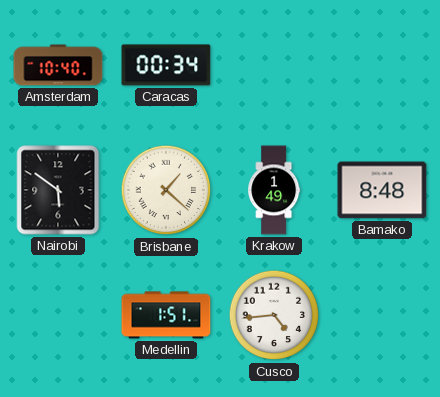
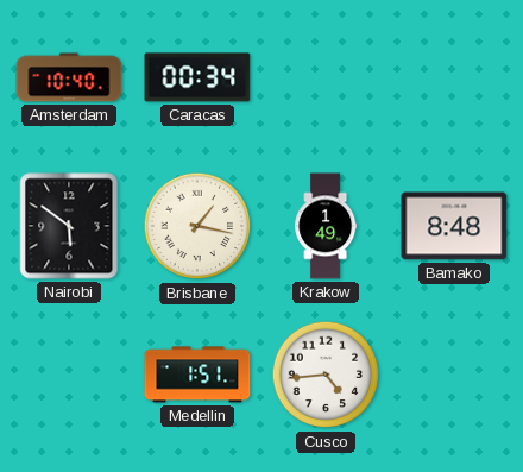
Brisbane: 1:22 -> 1:17
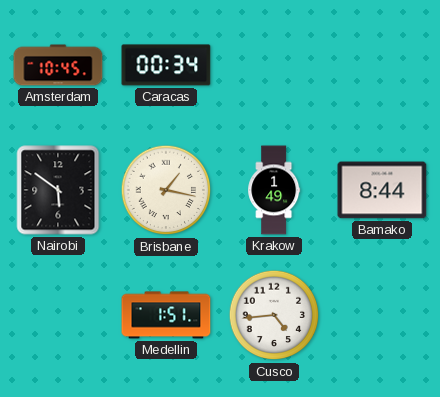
Amsterdam: 10:40 -> 10:45
Bamako: 8:48 -> 8:44
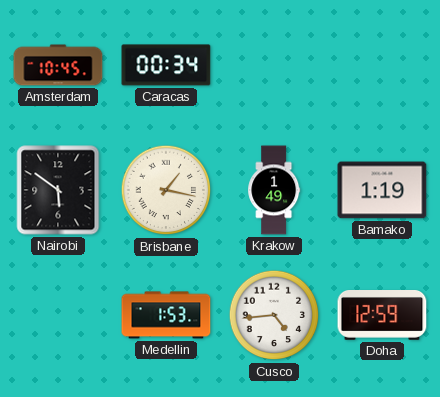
Bamako: 8:44 -> 1:19
Medellin: 1:51 -> 1:53
Doha: none -> 12:59
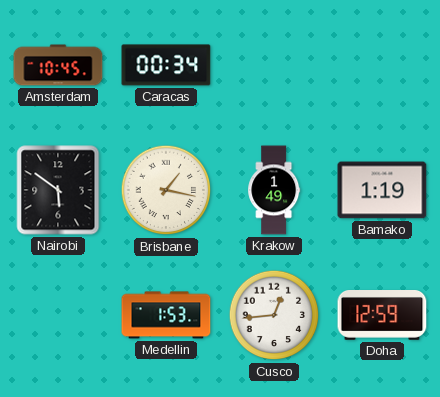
Cusco: 4:44 -> 12:44
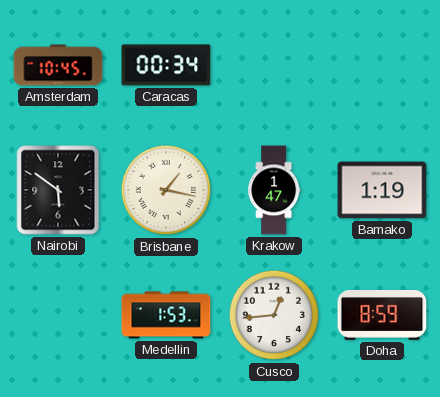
Krakow: 1:49 -> 1:47
Doha: 12:59 -> 8:59
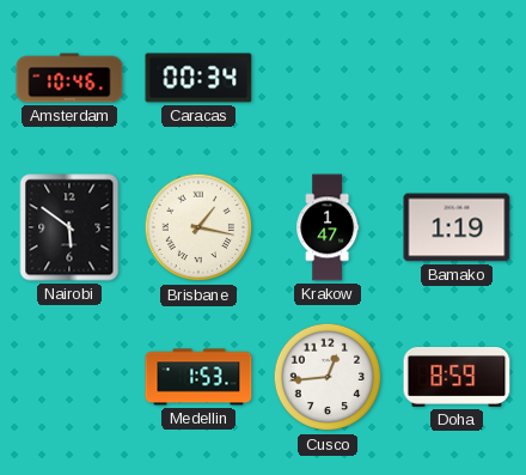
Amsterdam: 10:45 -> 10:46
